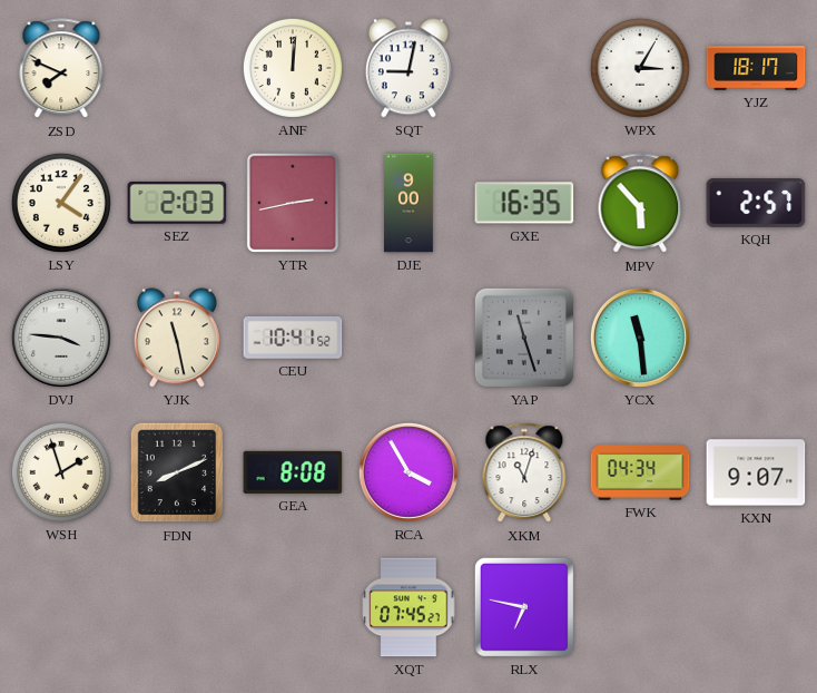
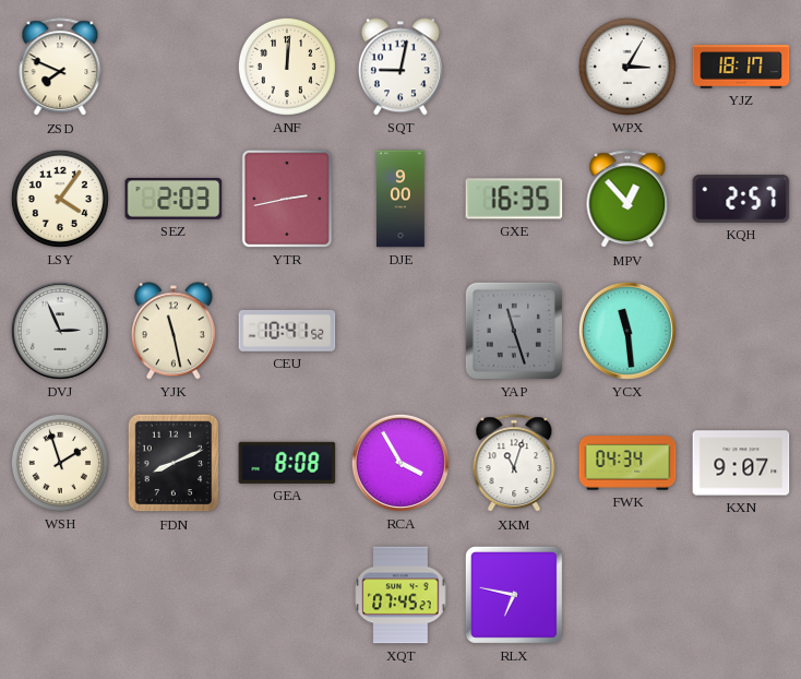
MPV: 5:53 -> 12:53
DVJ: 3:46 -> 2:56
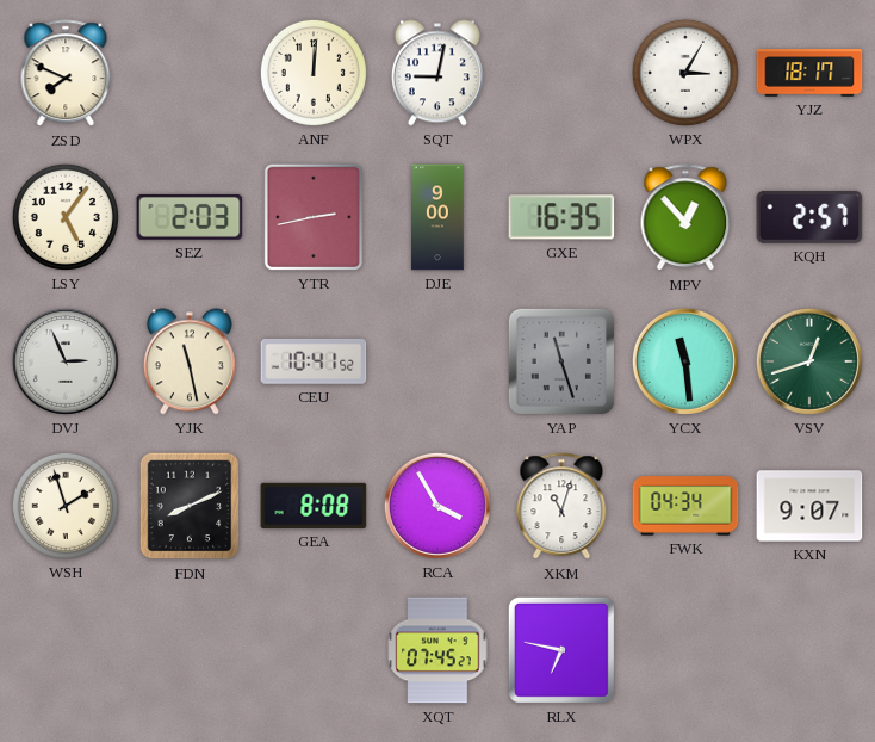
LSY: 4:06 -> 5:06
VSV: none -> 12:42
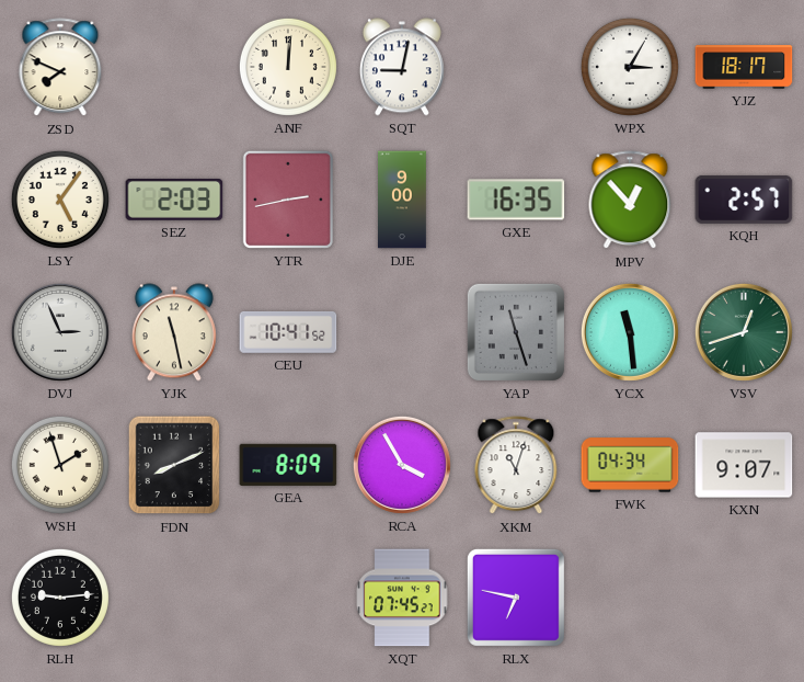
GEA: 8:08 -> 8:09
RLH: none -> 9:14
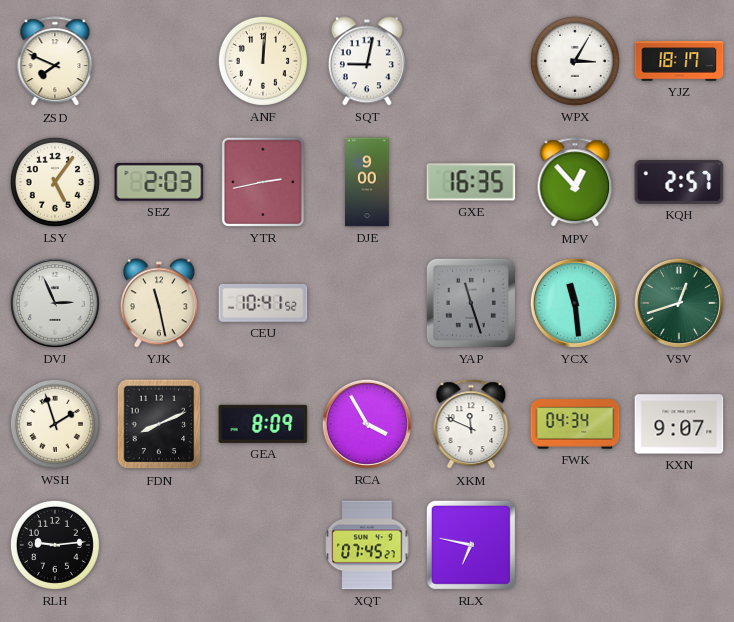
XKM: 11:03 -> 11:49
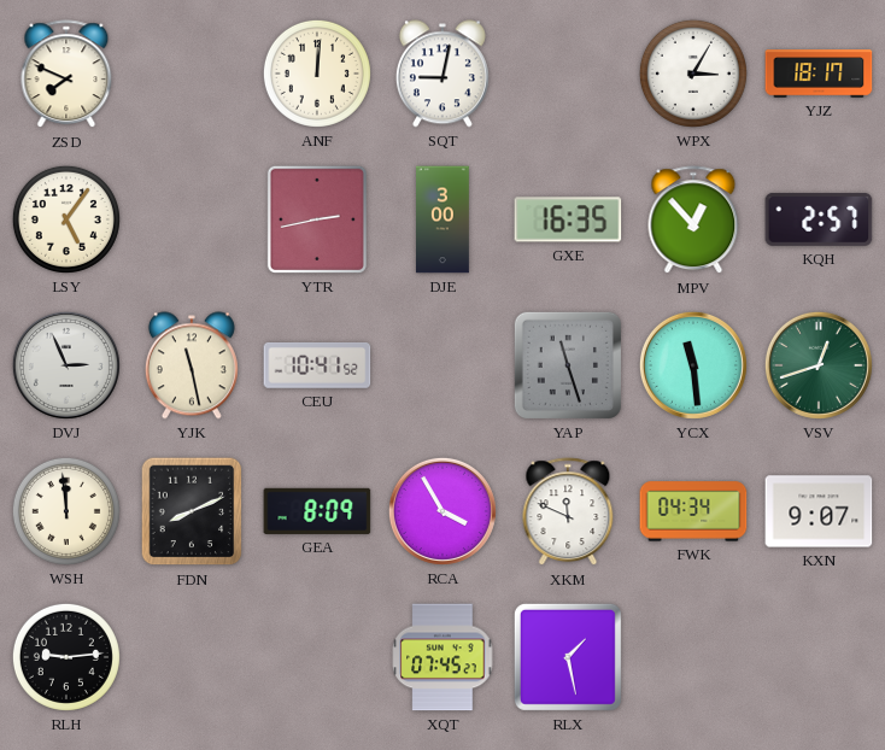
SEZ: 2:03 -> none
DJE: 9:00 -> 3:00
WSH: 1:57 -> 11:59
RLX: 6:47 -> 1:28
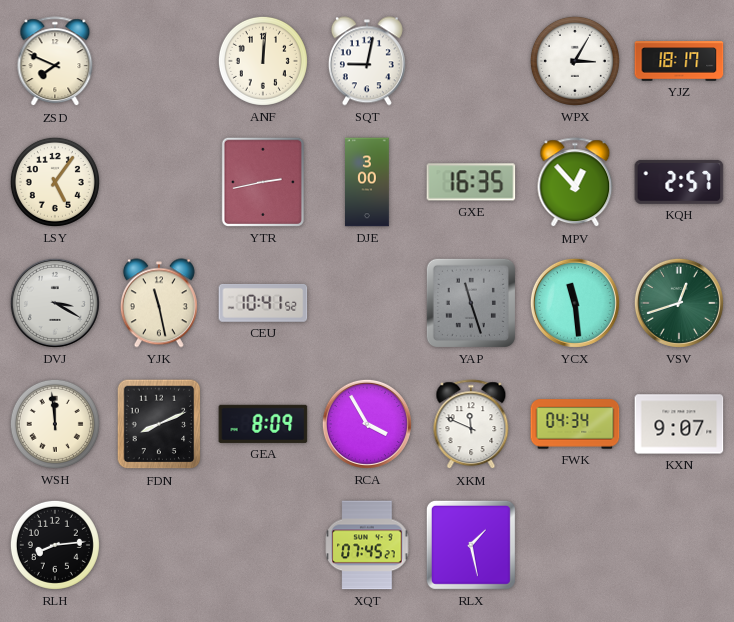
DVJ: 2:56 -> 3:20
RLH: 9:14 -> 8:14
